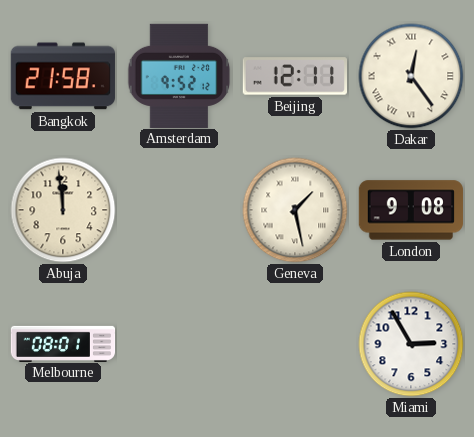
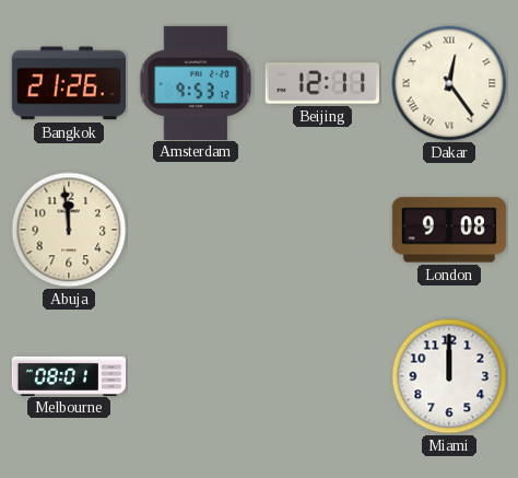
Bangkok: 21:58 -> 21:26
Amsterdam: 9:52 -> 9:53
Geneva: 1:28 -> none
Miami: 2:55 -> 12:00
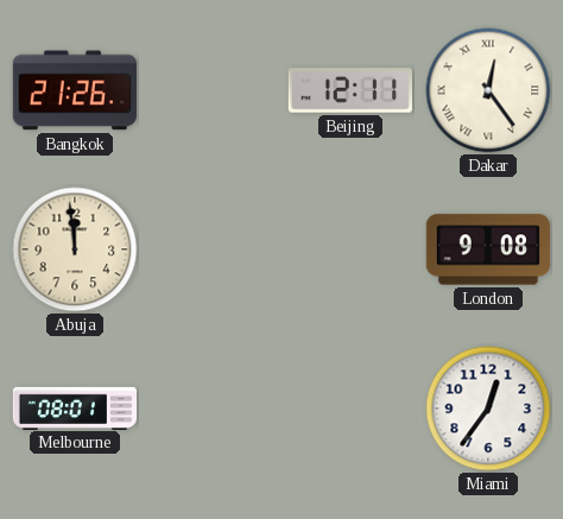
Amsterdam: 9:53 -> none
Miami: 12:00 -> 12:36
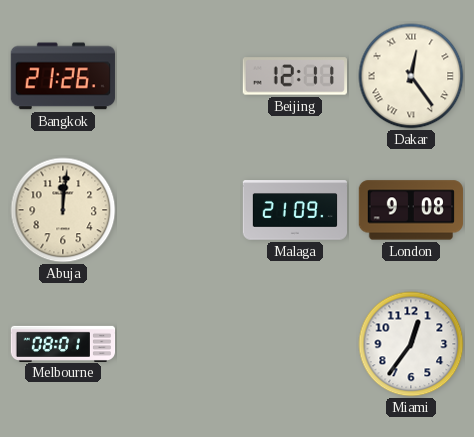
Abuja: 11:59 -> 12:01
Malaga: none -> 21:09
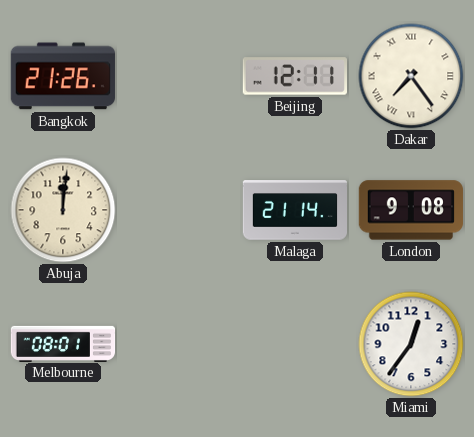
Dakar: 12:24 -> 7:24
Malaga: 21:09 -> 21:14
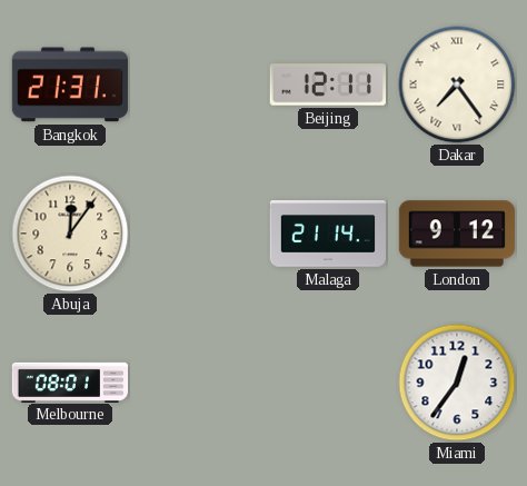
Bangkok: 21:26 -> 21:31
Abuja: 12:01 -> 12:06
London: 9:08 -> 9:12
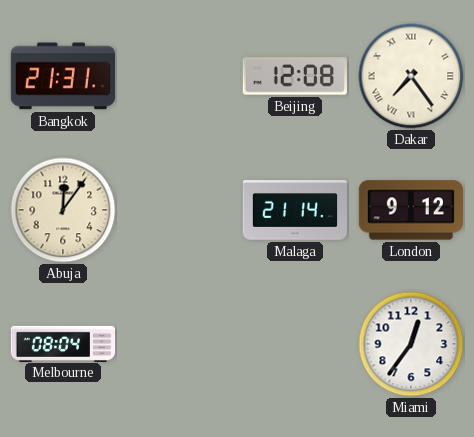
Beijing: 12:11 -> 12:08
Melbourne: 08:01 -> 08:04
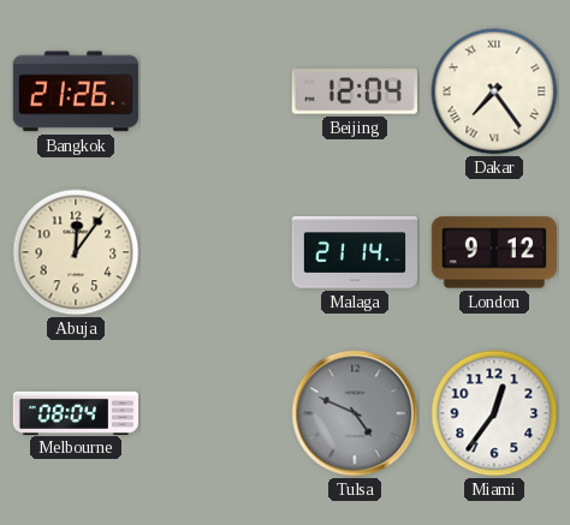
Bangkok: 21:31 -> 21:26
Beijing: 12:08 -> 12:04
Tulsa: none -> 4:49
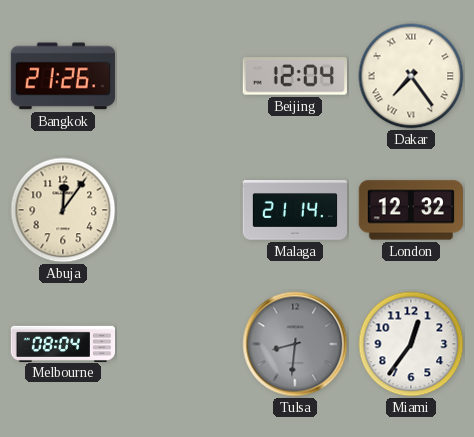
London: 9:12 -> 12:32
Tulsa: 4:49 -> 8:31
